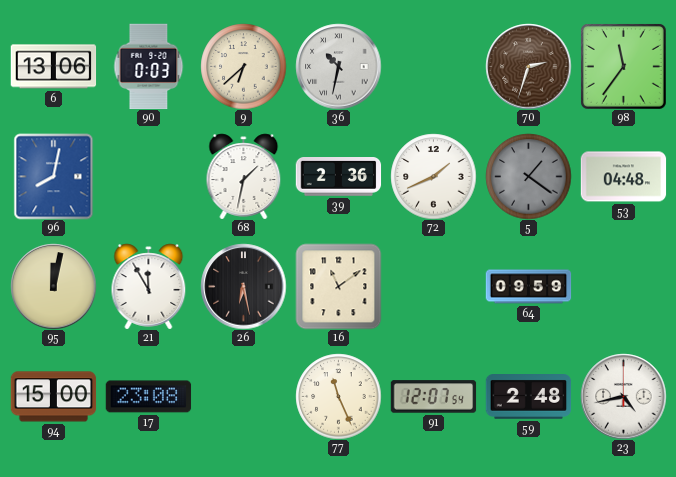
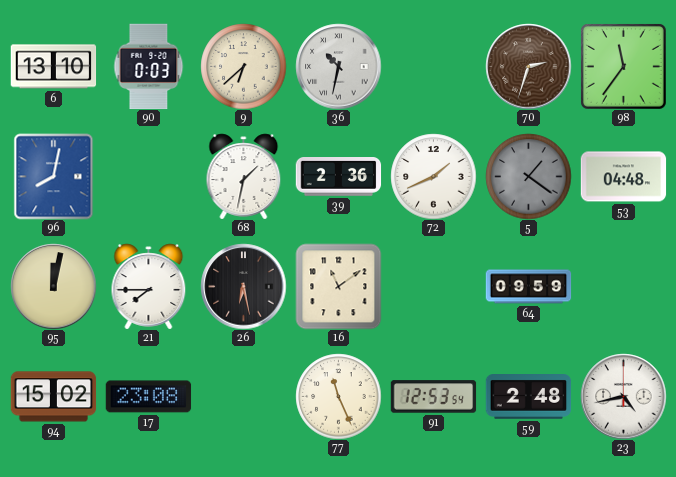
6: 13:06 -> 13:10
21: 11:55 -> 7:45
94: 15:00 -> 15:02
91: 12:07 -> 12:53
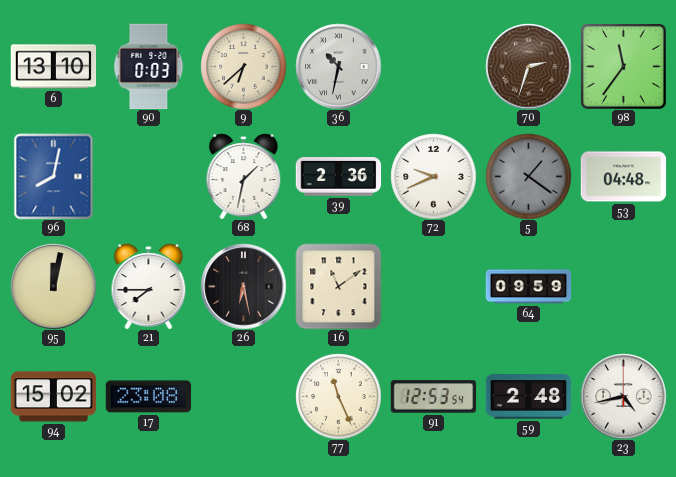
72: 1:41 -> 9:41
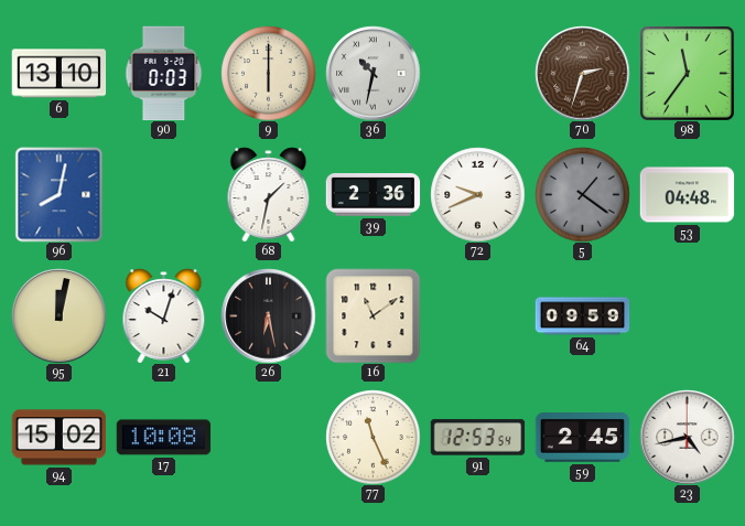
9: 6:38 -> 6:00
21: 7:45 -> 10:03
17: 23:08 -> 10:08
59: 2:48 -> 2:45
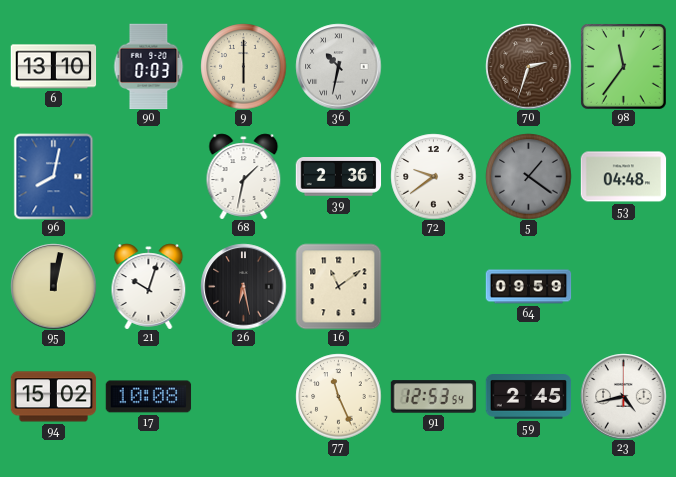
72: 9:41 -> 9:39
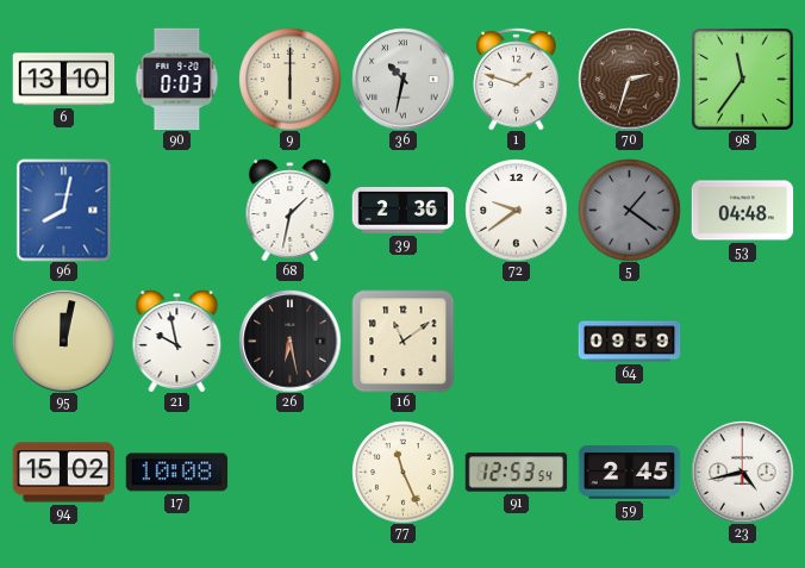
1: none -> 1:48
21: 10:03 -> 9:58
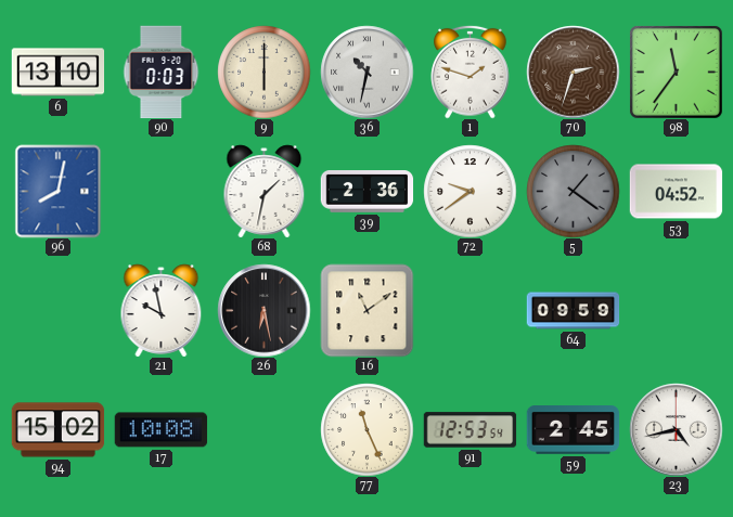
53: 04:48 -> 04:52
95: 12:02 -> none
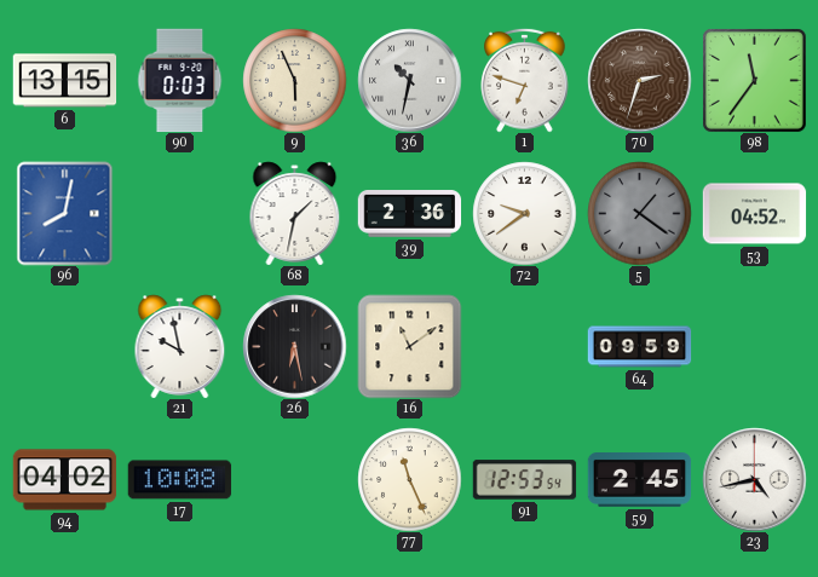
6: 13:10 -> 13:15
9: 6:00 -> 5:56
1: 1:48 -> 6:48
94: 15:02 -> 04:02
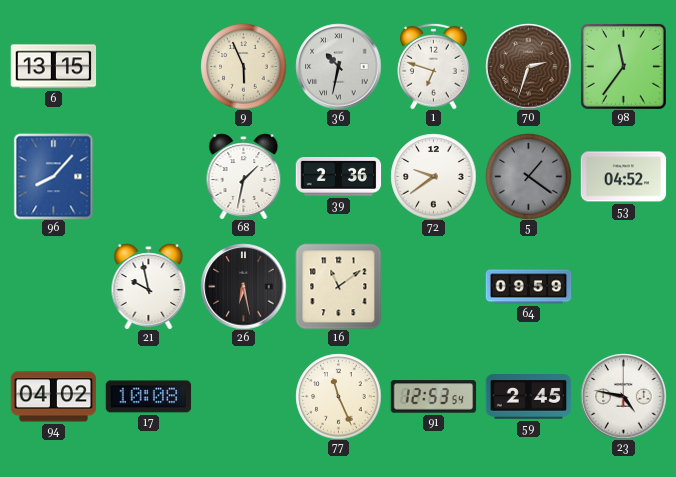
90: 0:03 -> none
96: 8:02 -> 8:07
23: 4:43 -> 4:47
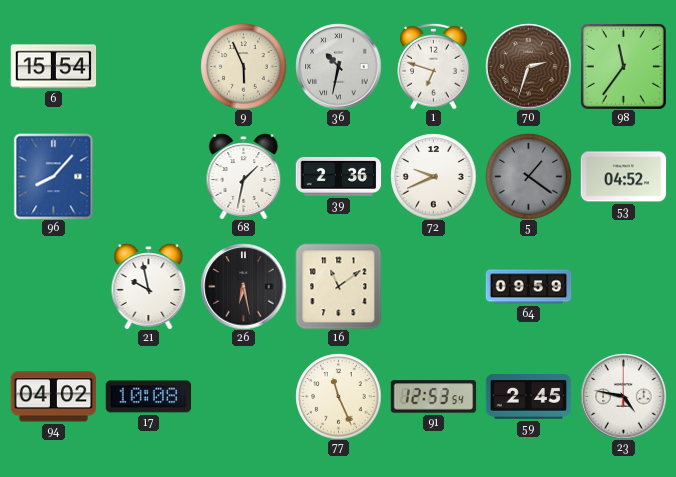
6: 13:15 -> 15:54
72: 9:39 -> 9:41
